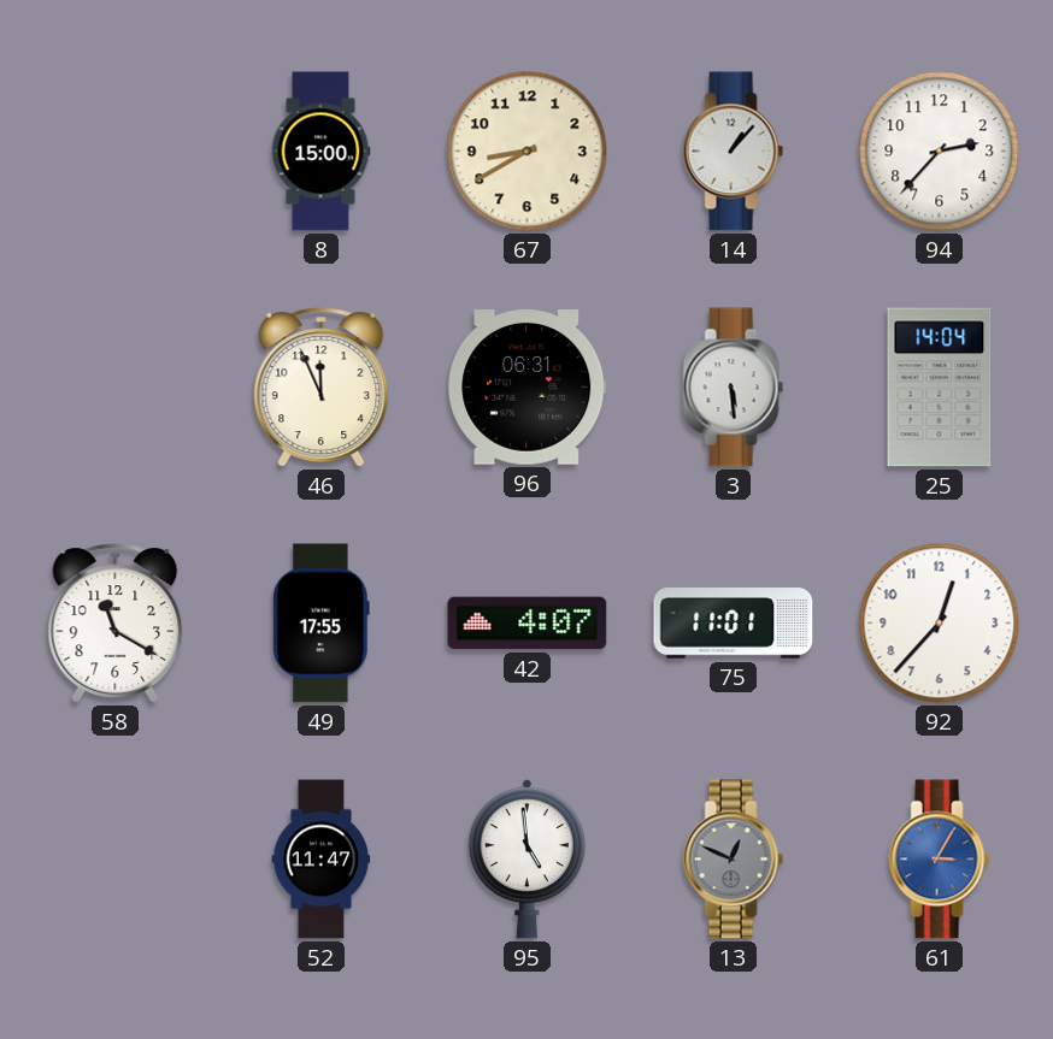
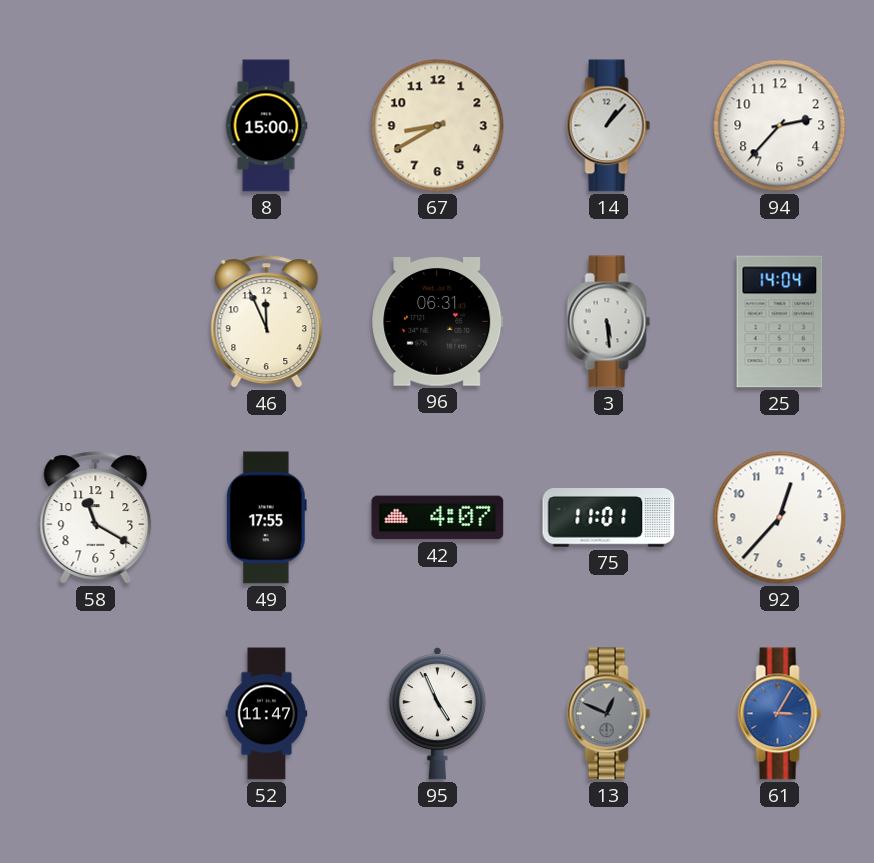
95: 4:59 -> 4:56
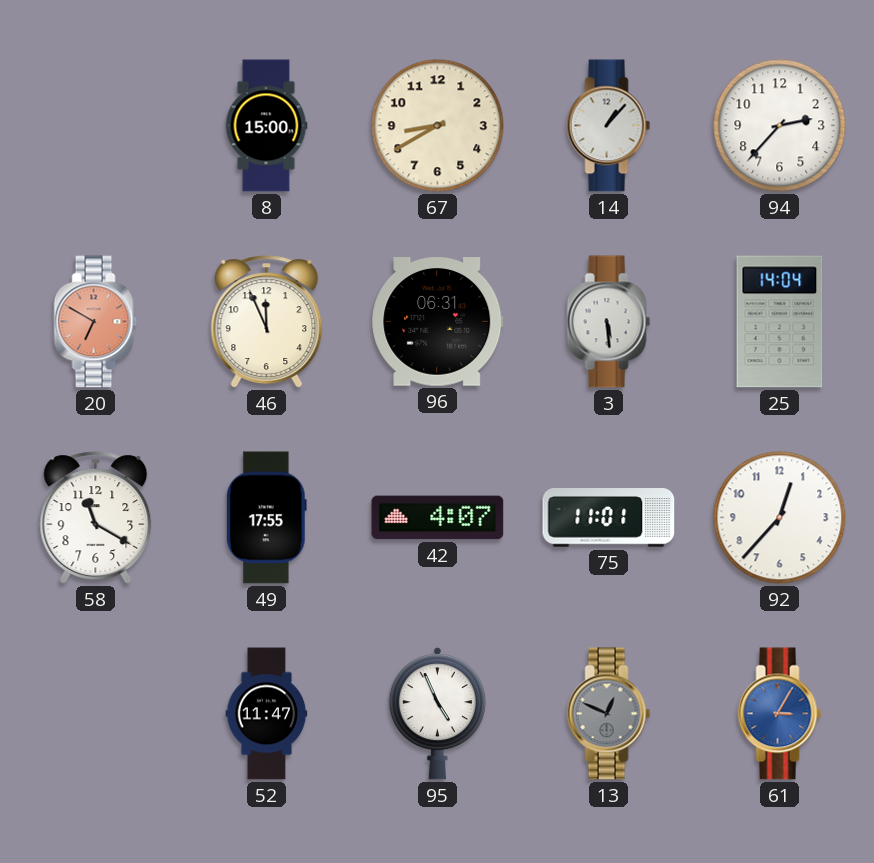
20: none -> 6:50
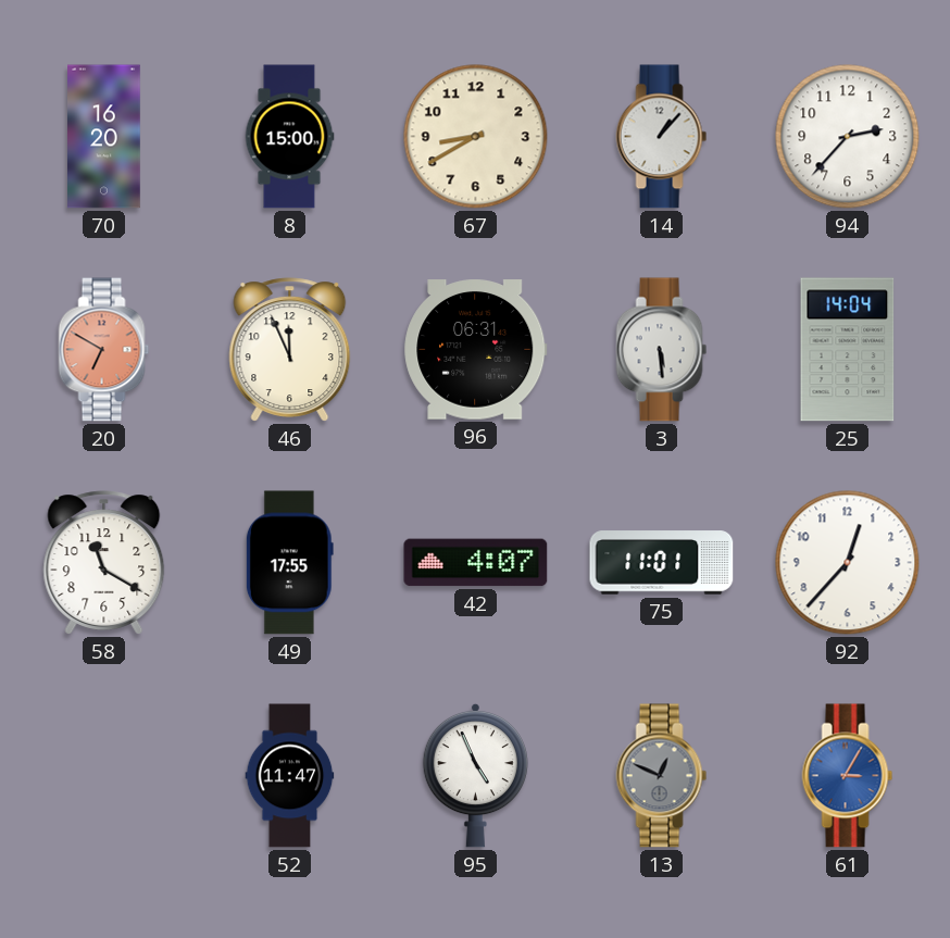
70: none -> 16:20
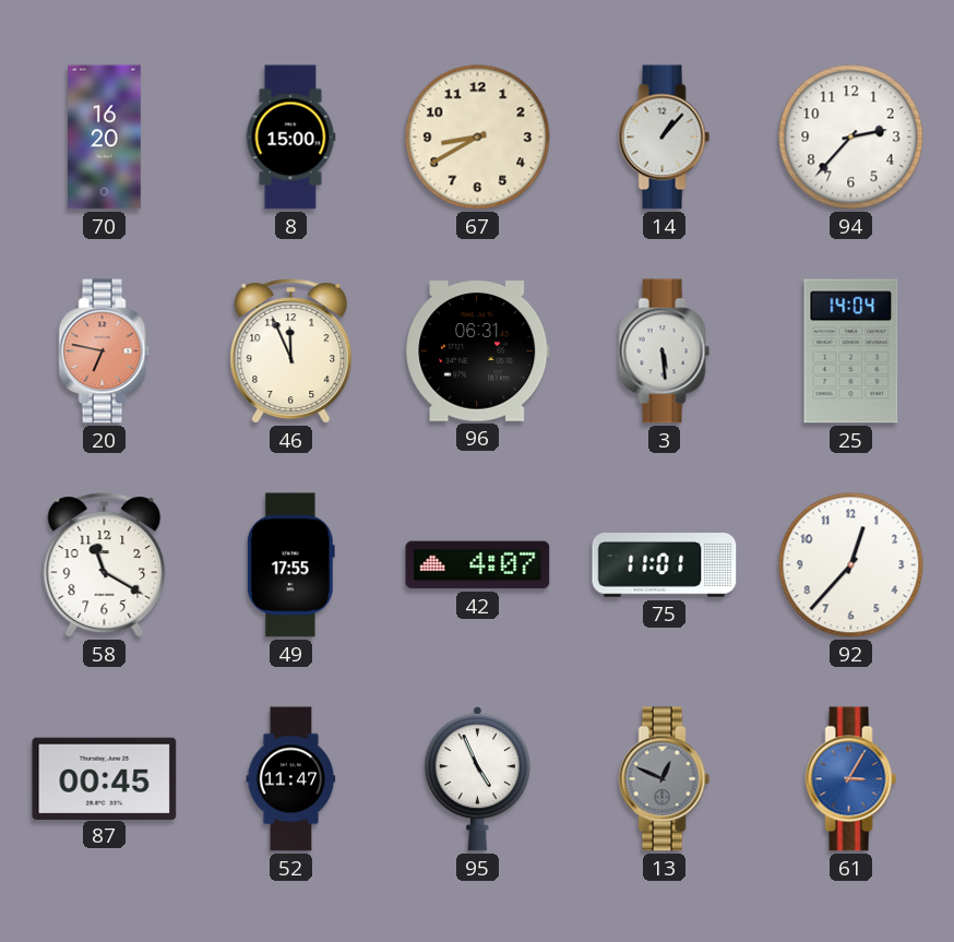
20: 6:50 -> 6:47
87: none -> 00:45
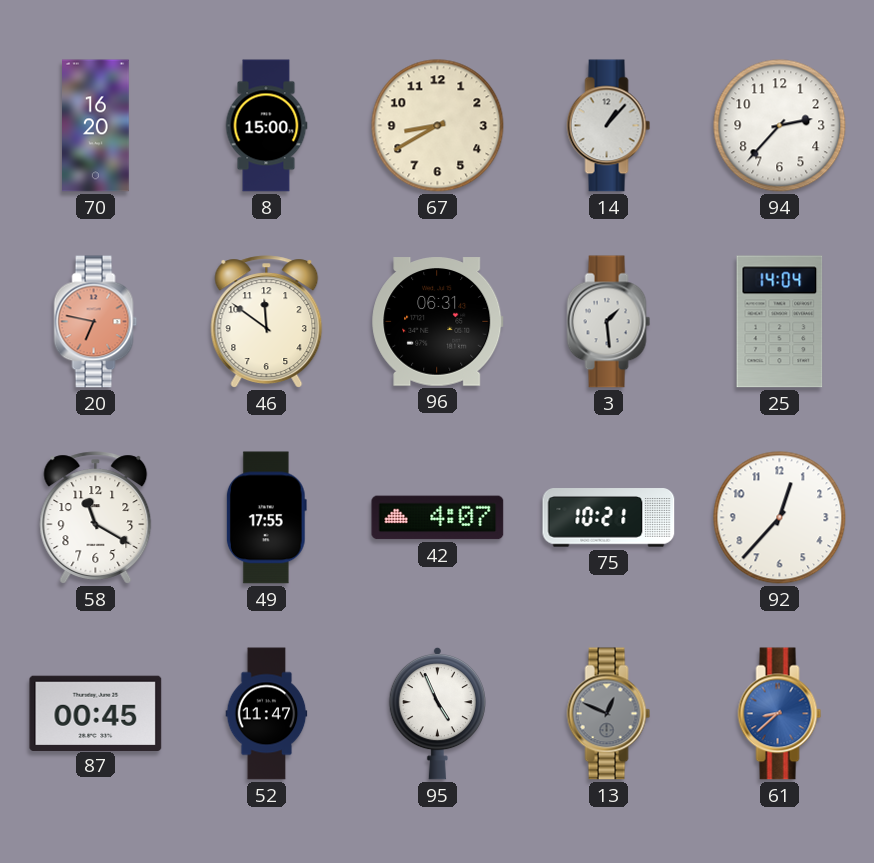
46: 11:56 -> 11:51
3: 5:29 -> 1:29
75: 11:01 -> 10:21
61: 3:05 -> 8:38
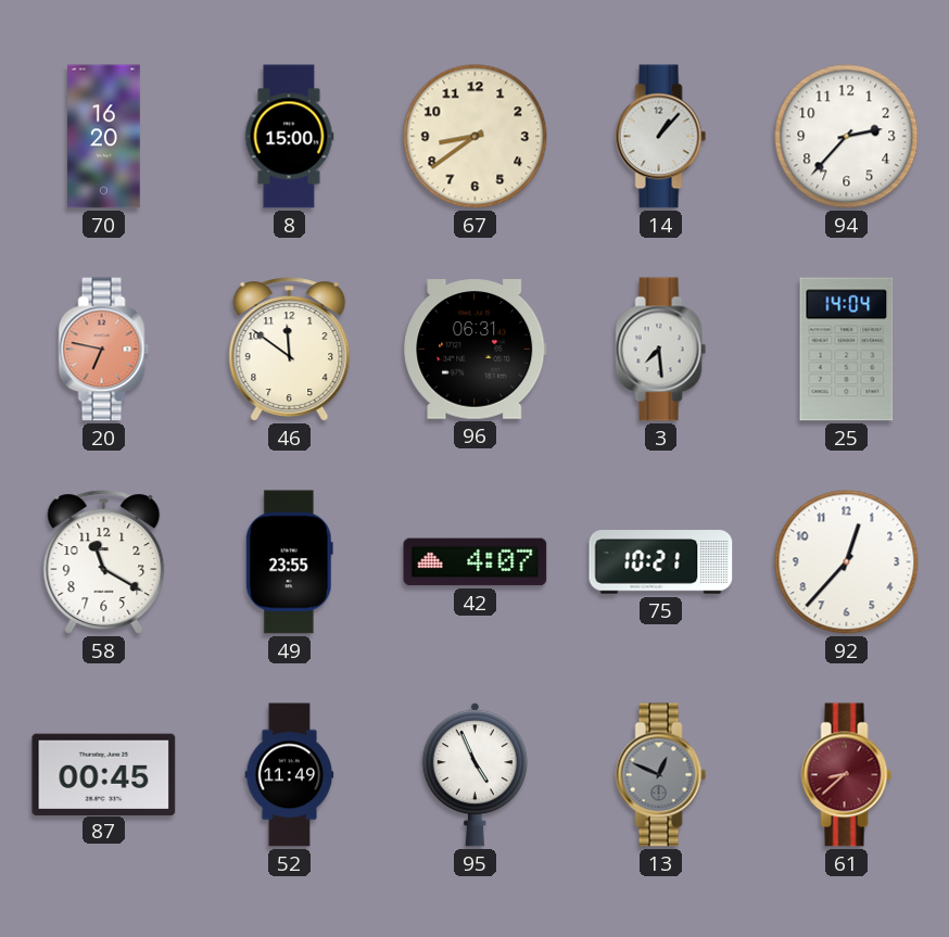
67: 8:40 -> 8:39
3: 1:29 -> 7:29
49: 17:55 -> 23:55
52: 11:47 -> 11:49
61 dial: blue -> burgundy
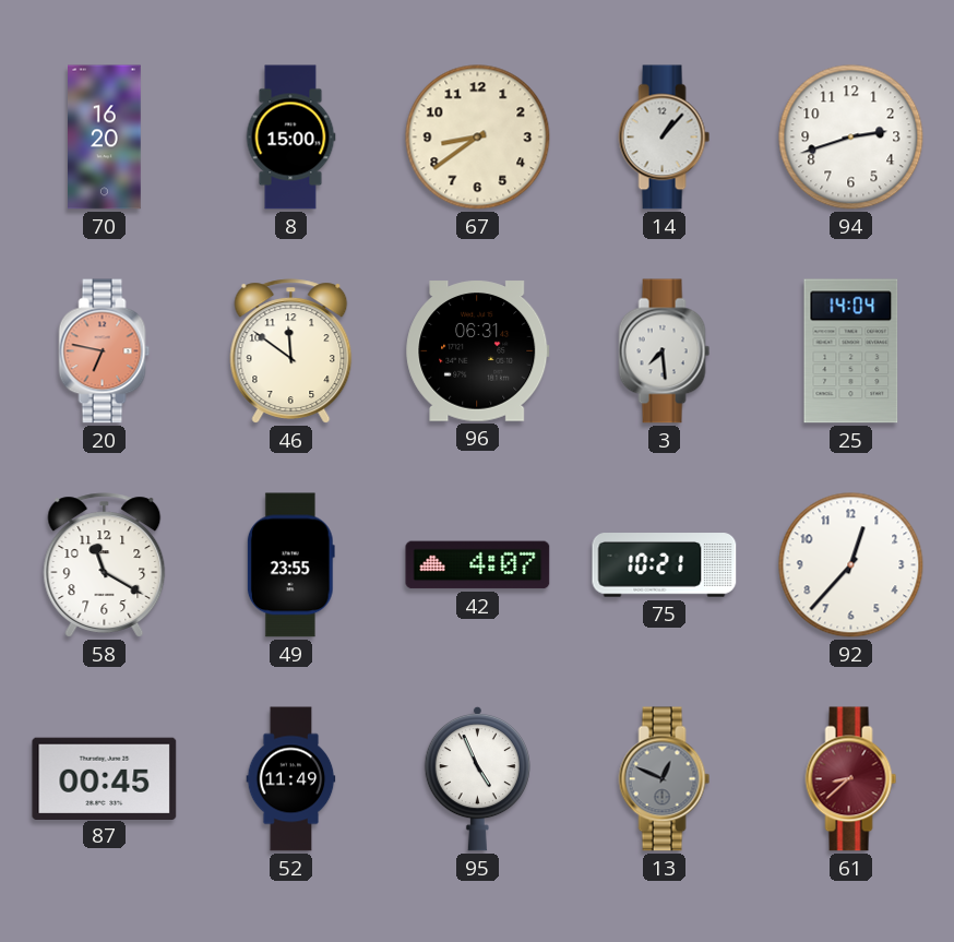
94: 2:37 -> 2:42
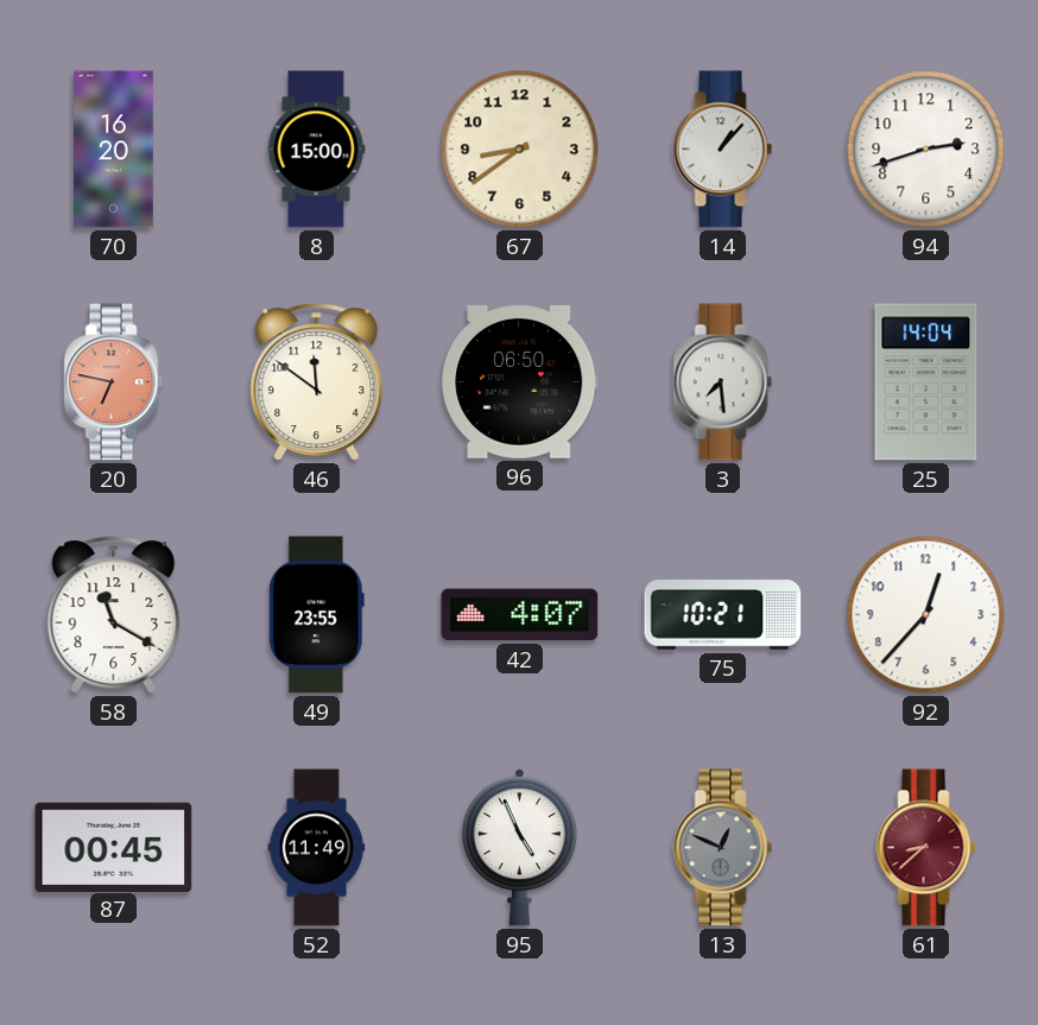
96: 06:31 -> 06:50
